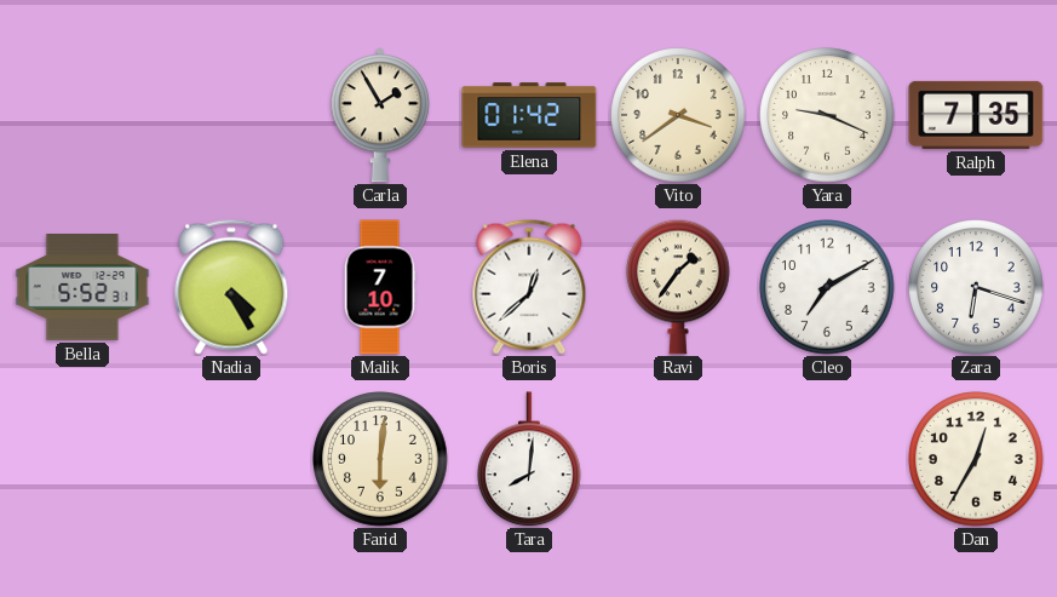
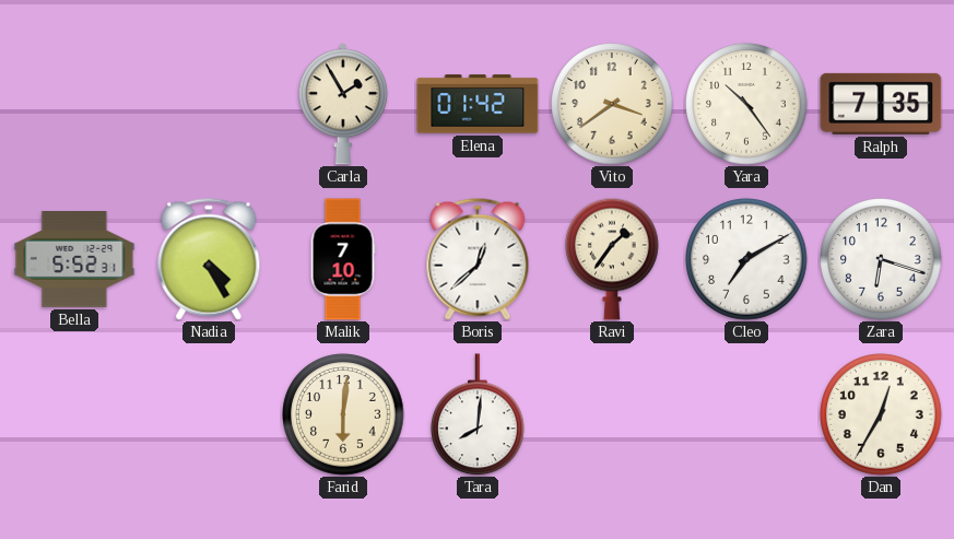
Yara: 9:19 -> 10:24
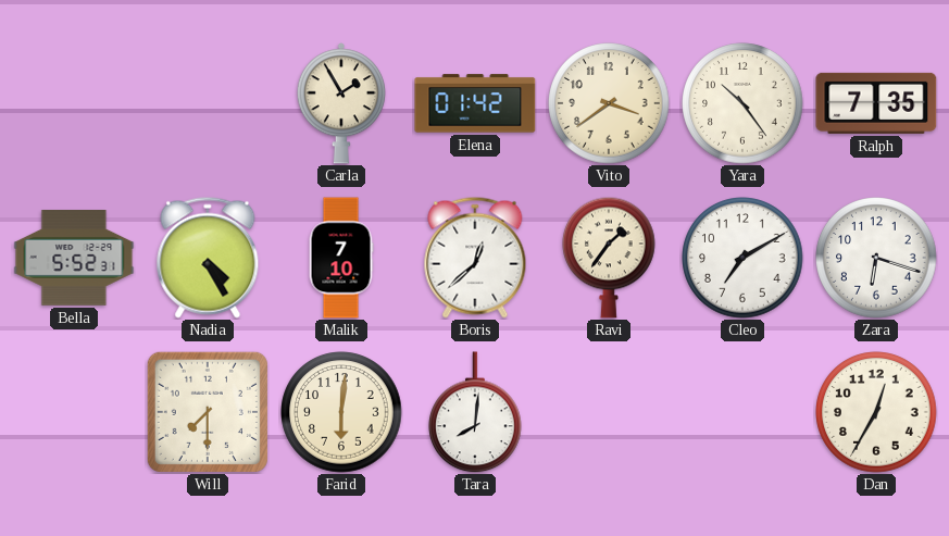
Will: none -> 7:30
